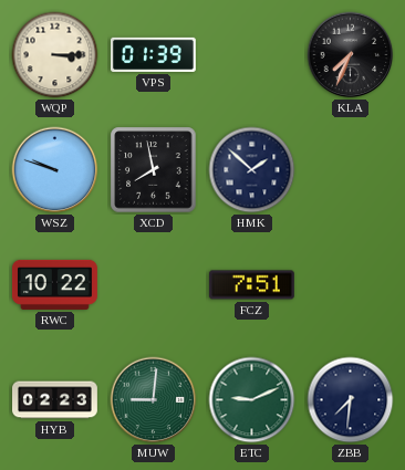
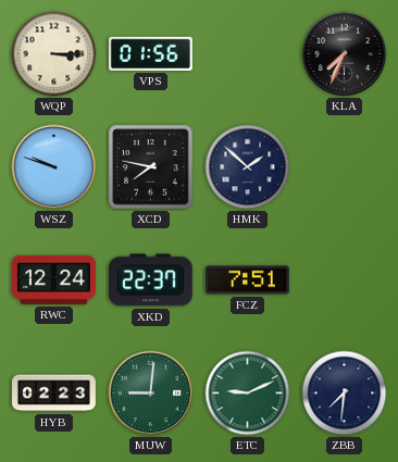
VPS: 01:39 -> 01:56
XCD: 7:58 -> 7:47
RWC: 10:22 -> 12:24
XKD: none -> 22:37
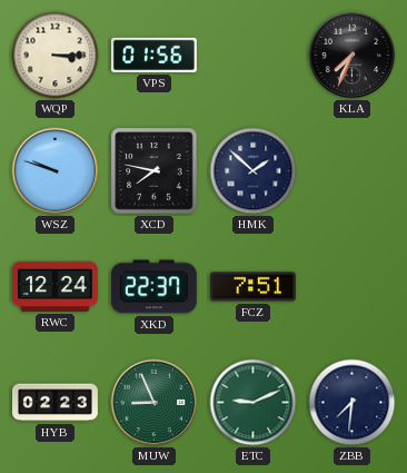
MUW: 9:01 -> 8:56
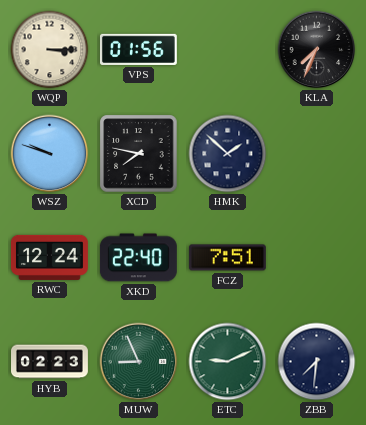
XKD: 22:37 -> 22:40
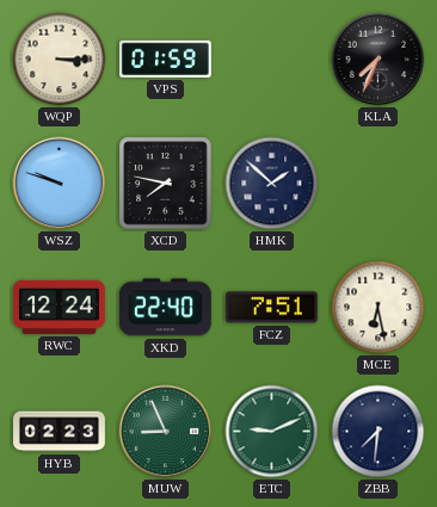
VPS: 01:56 -> 01:59
MCE: none -> 6:28
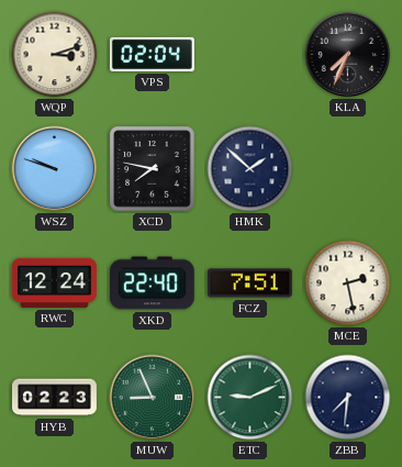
WQP: 3:15 -> 3:12
VPS: 01:59 -> 02:04
MCE: 6:28 -> 2:28
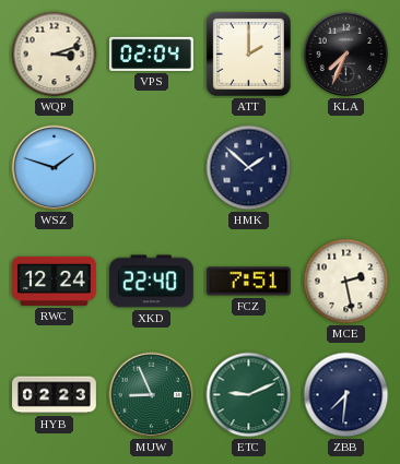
ATT: none -> 2:00
WSZ: 9:48 -> 1:48
XCD: 7:47 -> none
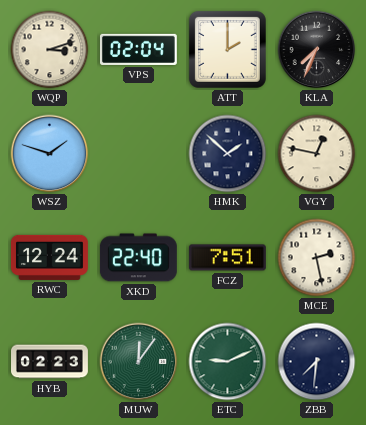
VGY: none -> 12:47
MUW: 8:56 -> 12:06
